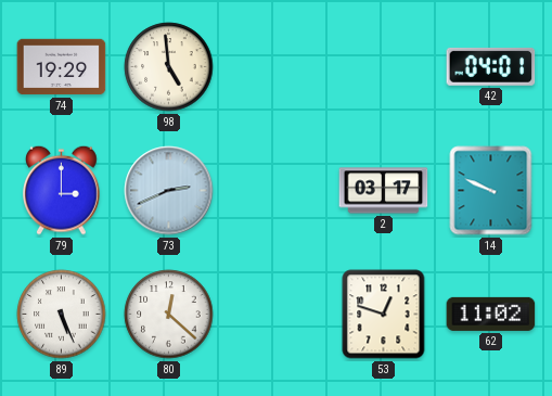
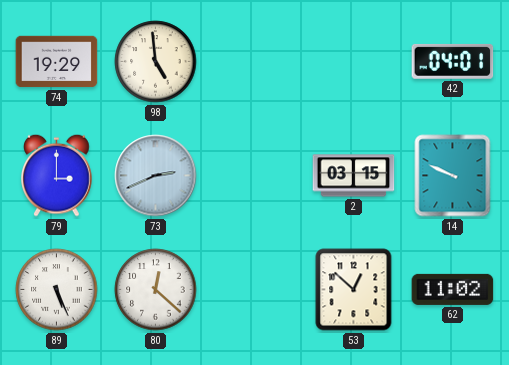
2: 03:17 -> 03:15
53: 12:48 -> 12:52
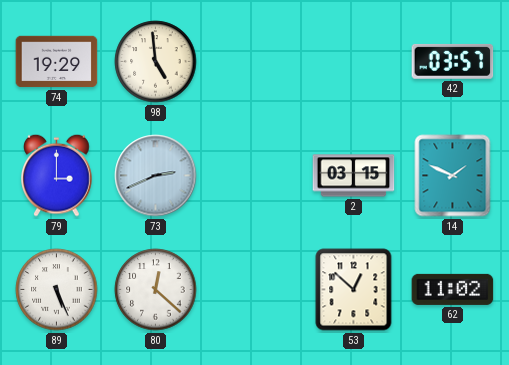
42: 04:01 -> 03:57
14: 9:49 -> 1:49
